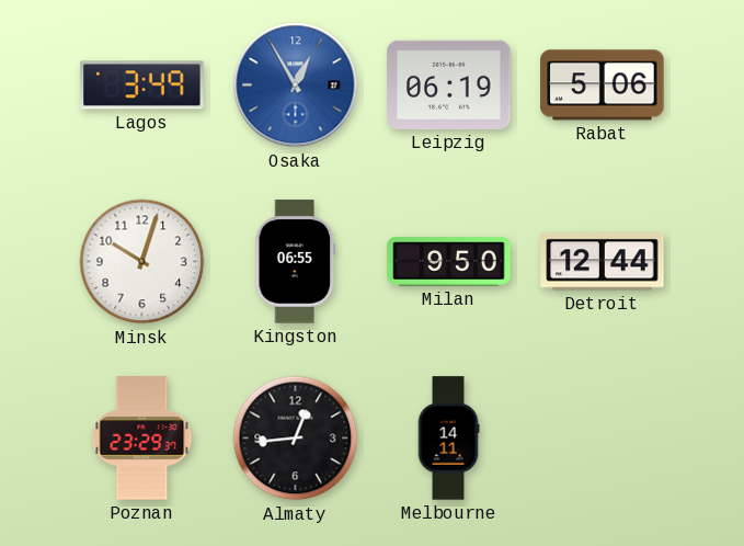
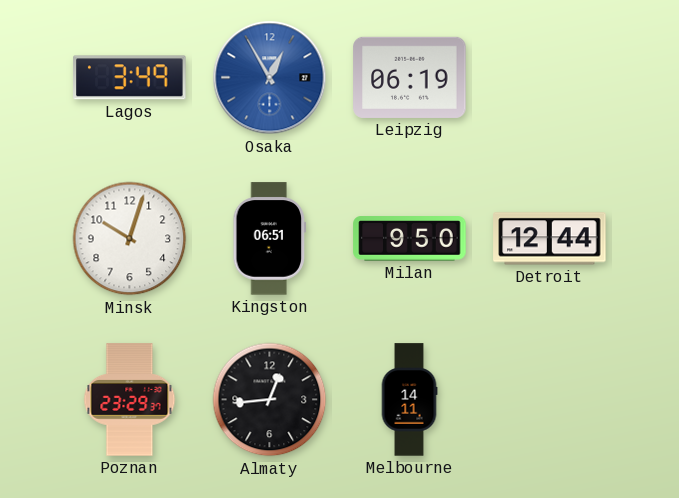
Rabat: 5:06 -> none
Kingston: 06:55 -> 06:51
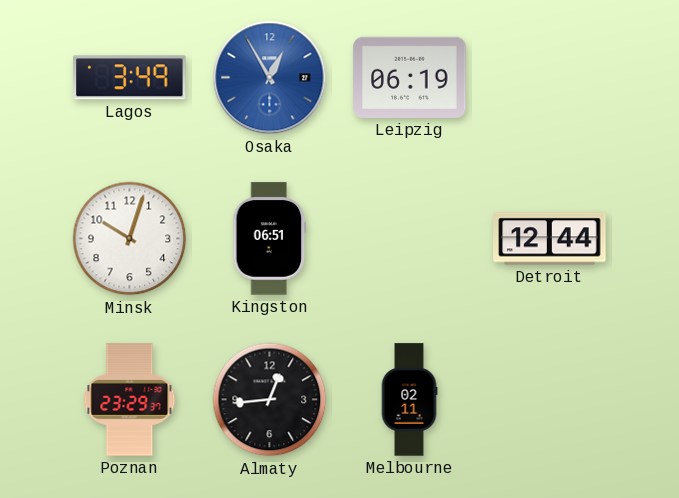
Milan: 9:50 -> none
Melbourne: 14:11 -> 02:11
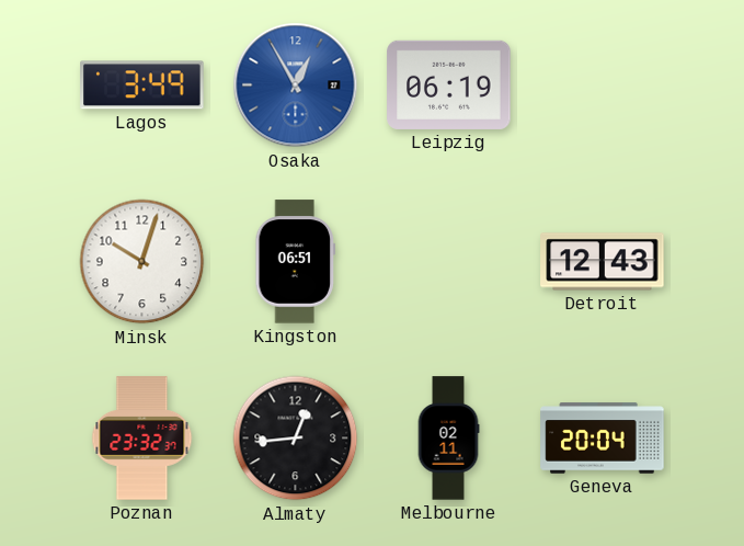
Detroit: 12:44 -> 12:43
Poznan: 23:29 -> 23:32
Geneva: none -> 20:04
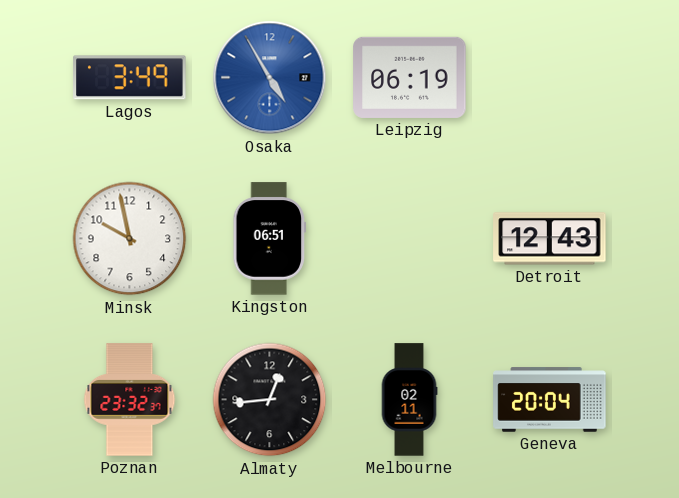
Osaka: 12:55 -> 4:55
Minsk: 10:03 -> 9:58
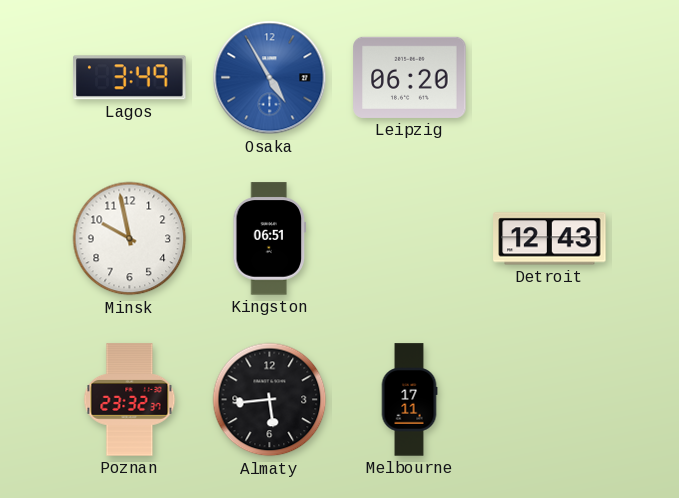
Leipzig: 06:19 -> 06:20
Almaty: 12:44 -> 5:44
Melbourne: 02:11 -> 17:11
Geneva: 20:04 -> none
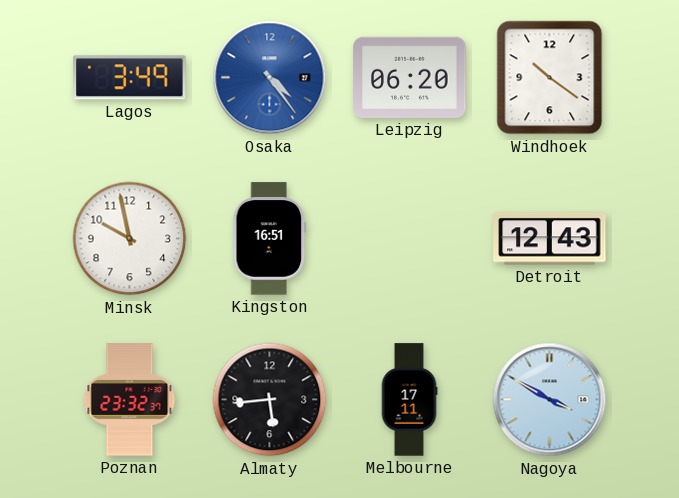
Osaka: 4:55 -> 4:24
Windhoek: none -> 10:21
Kingston: 06:51 -> 16:51
Nagoya: none -> 3:50
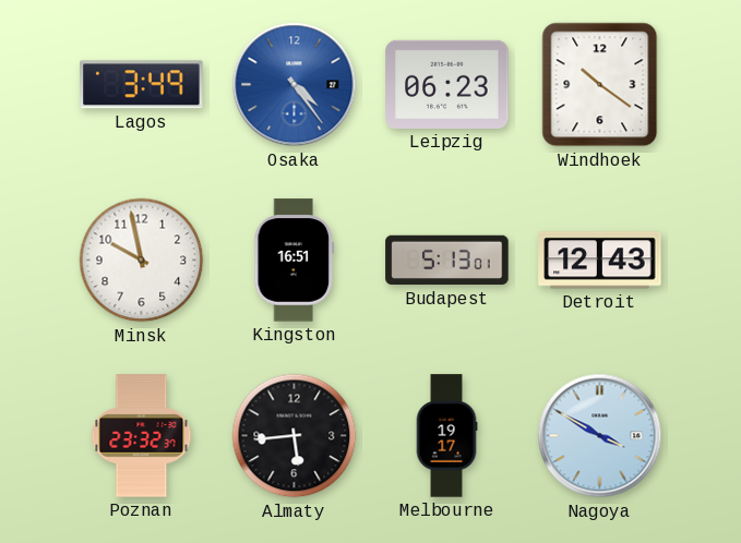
Leipzig: 06:20 -> 06:23
Budapest: none -> 5:13
Melbourne: 17:11 -> 19:17
